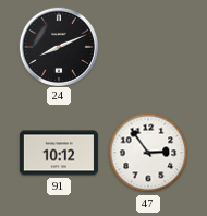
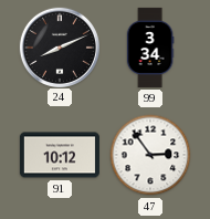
99: none -> 3:34
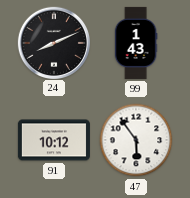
99: 3:34 -> 1:43
47: 2:54 -> 5:54
